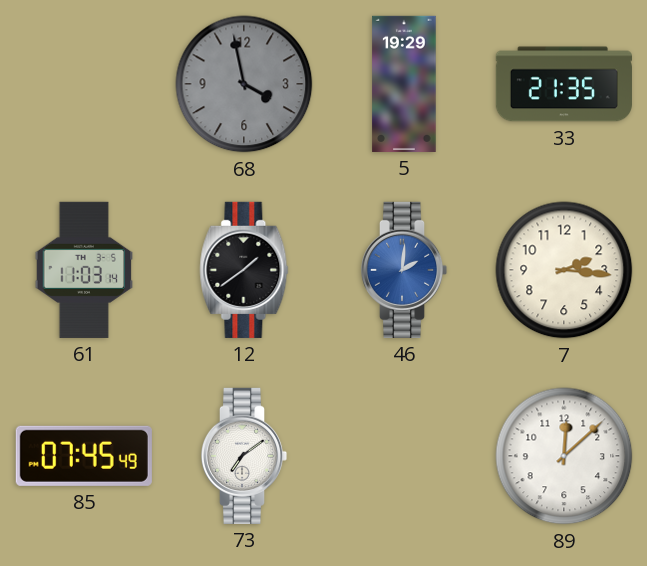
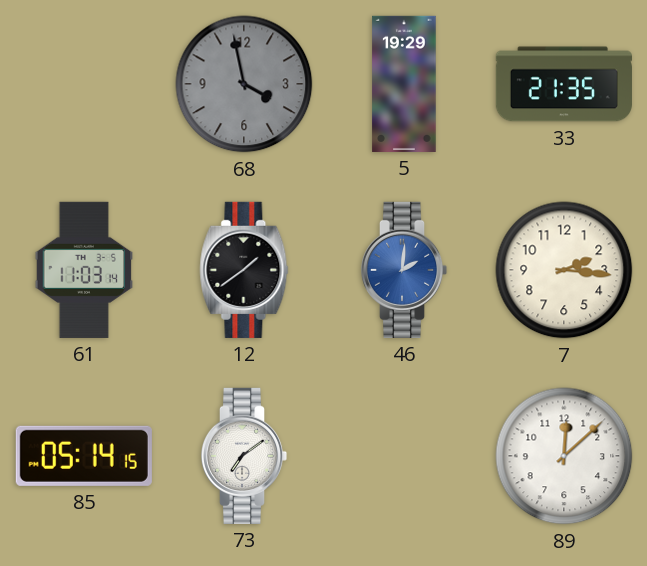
85: 07:45 -> 05:14
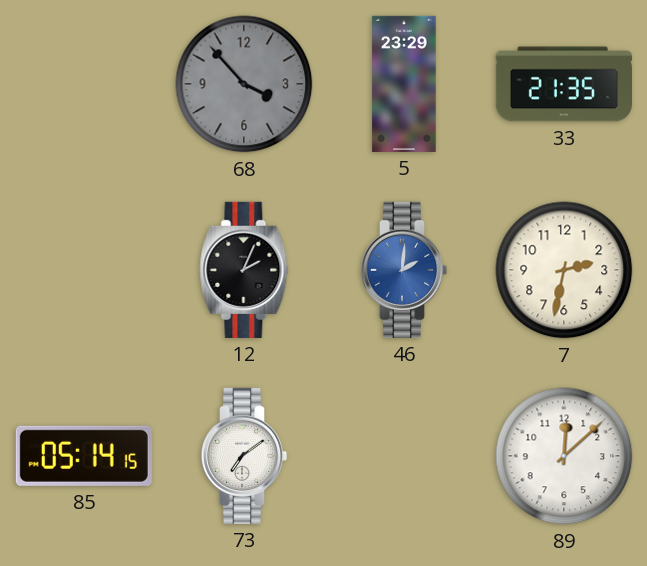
68: 3:58 -> 3:53
5: 19:29 -> 23:29
61: 11:03 -> none
12: 1:39 -> 2:04
7: 2:16 -> 2:32
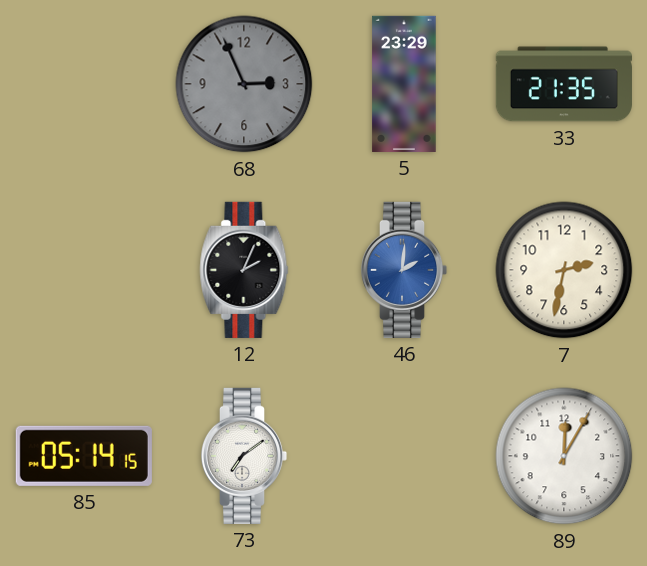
68: 3:53 -> 2:56
89: 12:08 -> 12:05
